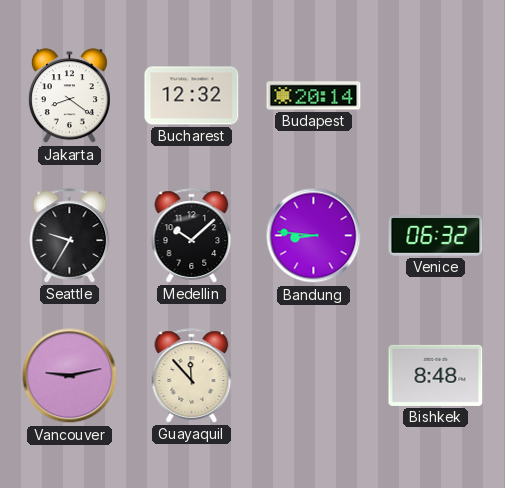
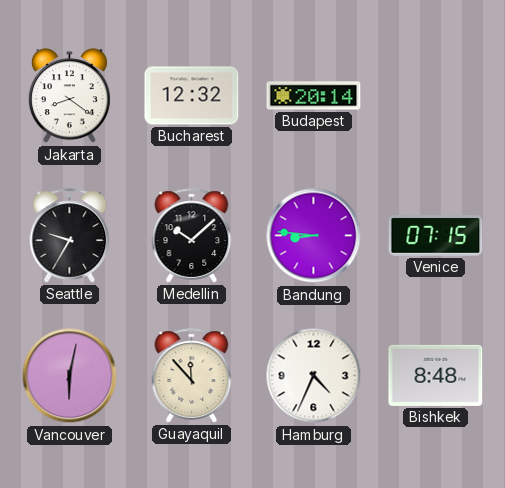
Venice: 06:32 -> 07:15
Vancouver: 9:13 -> 6:02
Hamburg: none -> 4:34
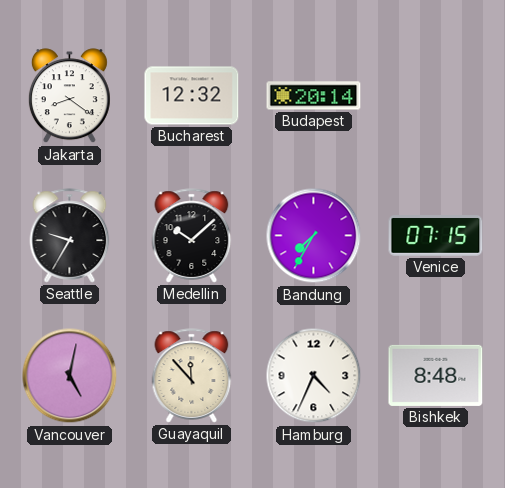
Bandung: 8:46 -> 7:35
Vancouver: 6:02 -> 5:02
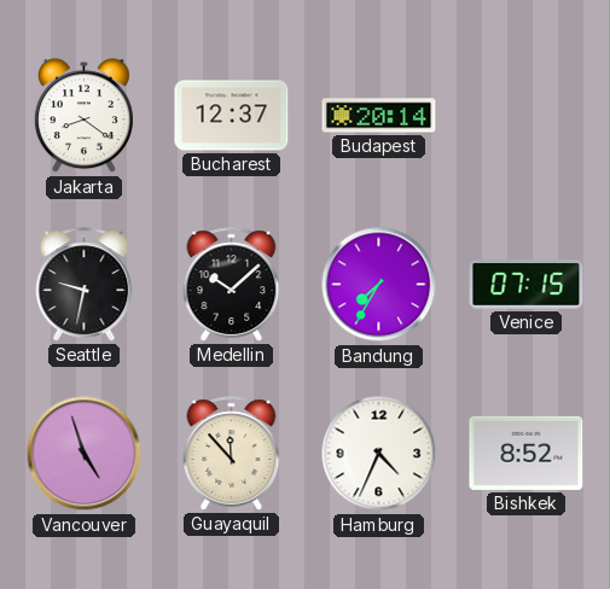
Bucharest: 12:32 -> 12:37
Seattle: 9:35 -> 9:32
Vancouver: 5:02 -> 4:57
Bishkek: 8:48 -> 8:52
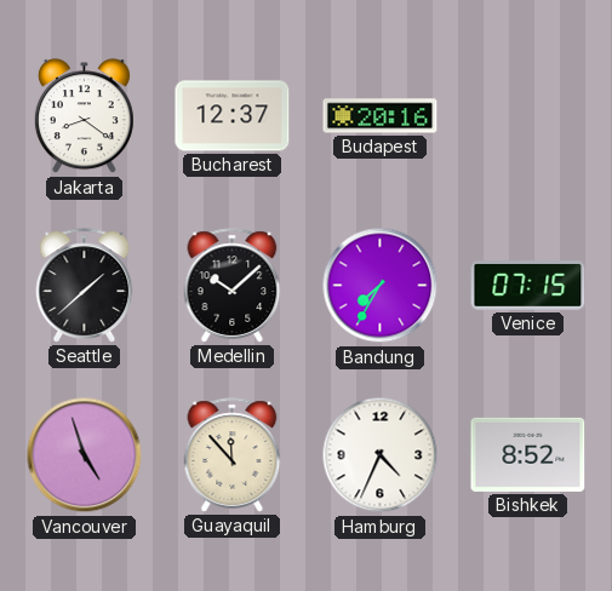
Budapest: 20:14 -> 20:16
Seattle: 9:32 -> 1:38
